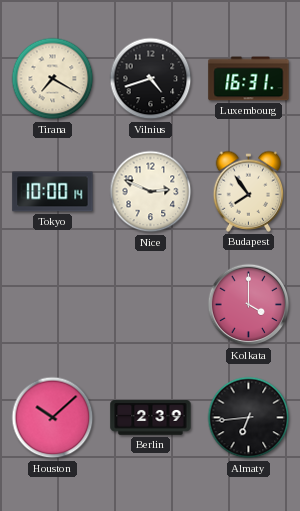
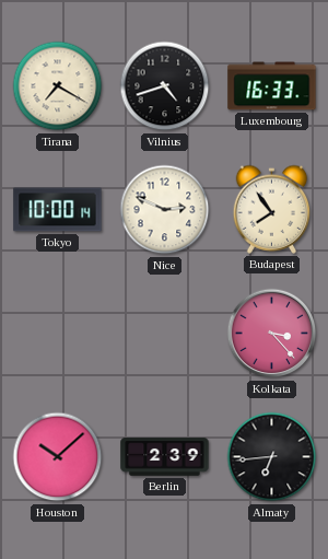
Luxembourg: 16:31 -> 16:33
Kolkata: 4:00 -> 3:23
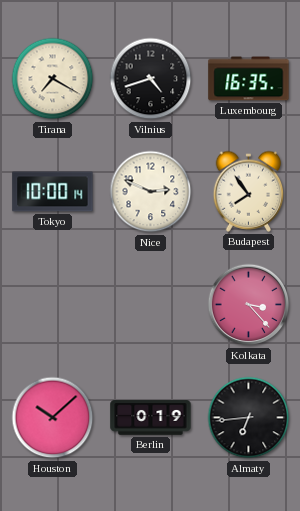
Luxembourg: 16:33 -> 16:35
Berlin: 2:39 -> 0:19
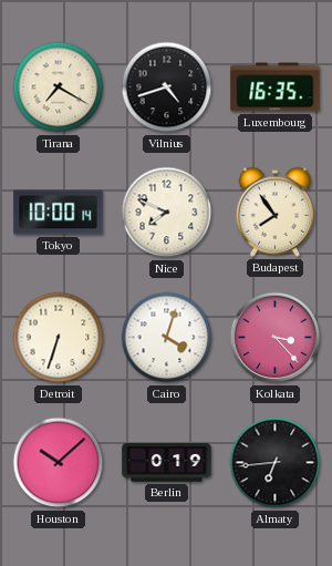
Nice: 2:49 -> 7:49
Detroit: none -> 6:33
Cairo: none -> 4:03
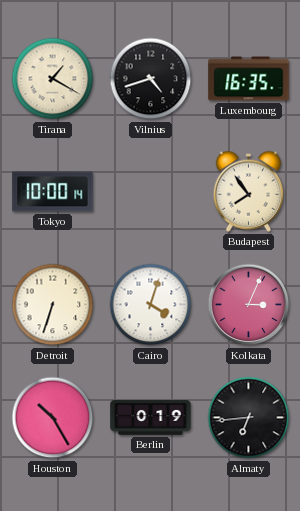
Tirana: 7:20 -> 1:20
Nice: 7:49 -> none
Kolkata: 3:23 -> 3:04
Houston: 10:08 -> 10:25
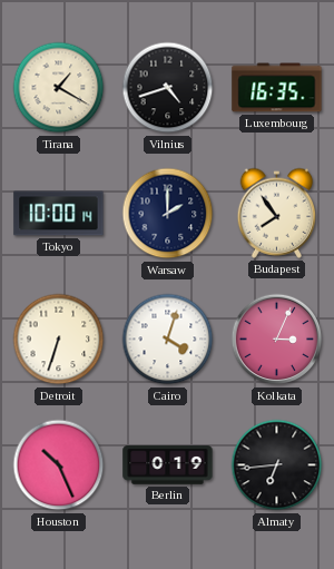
Warsaw: none -> 2:00
Houston: 10:25 -> 10:26
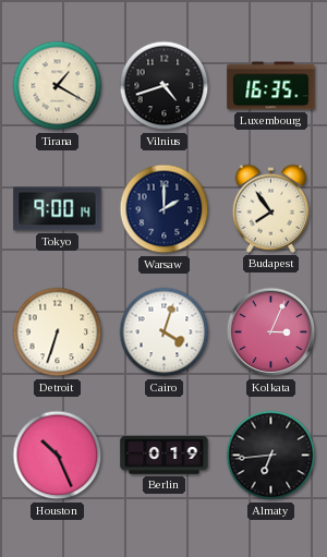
Tokyo: 10:00 -> 9:00
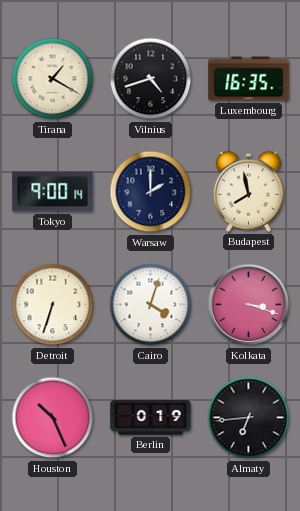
Budapest: 7:54 -> 7:58
Kolkata: 3:04 -> 3:18
